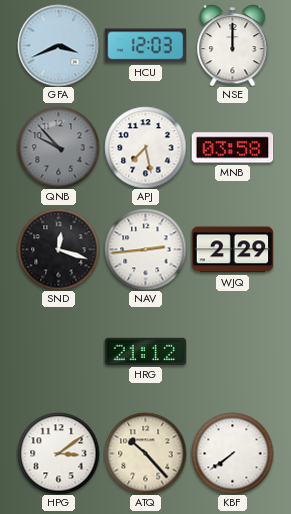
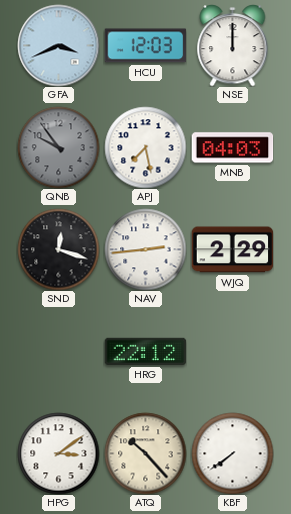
QNB: 9:53 -> 9:54
MNB: 03:58 -> 04:03
HRG: 21:12 -> 22:12
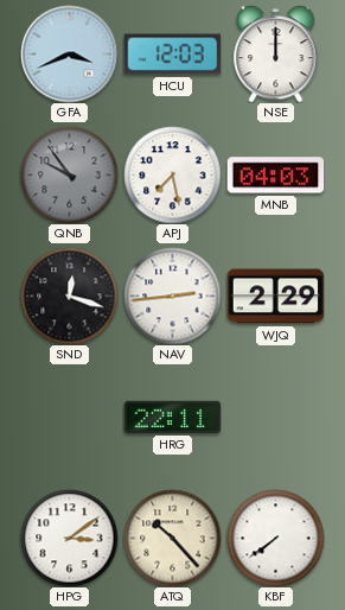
HRG: 22:12 -> 22:11
